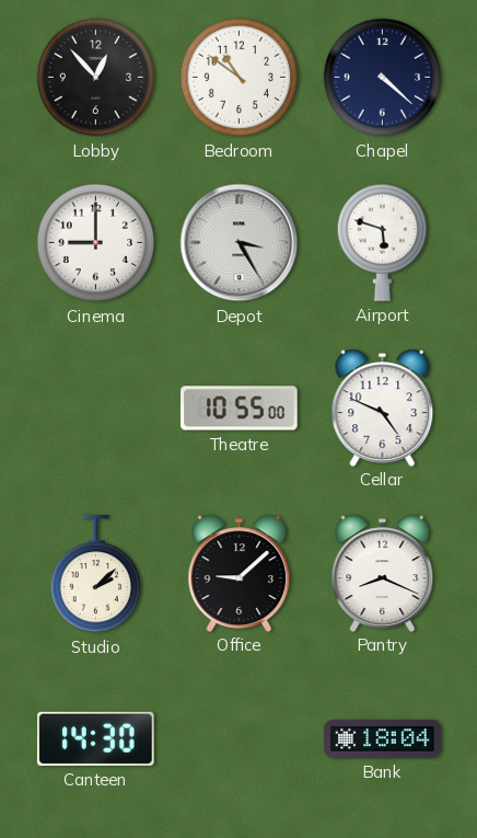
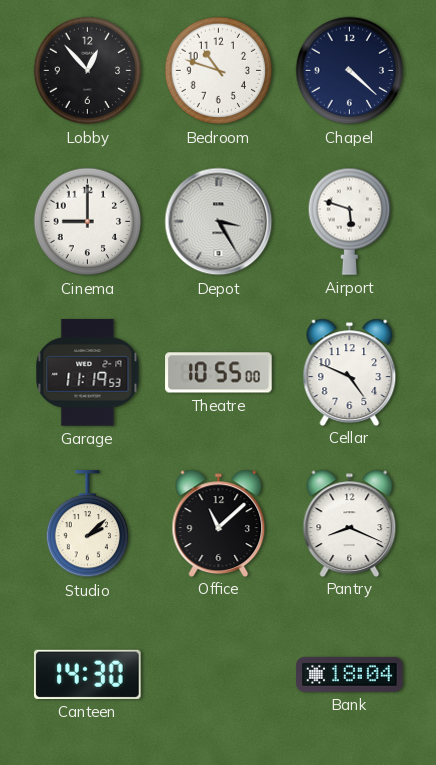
Bedroom: 10:51 -> 10:48
Garage: none -> 11:19
Office: 9:08 -> 11:08
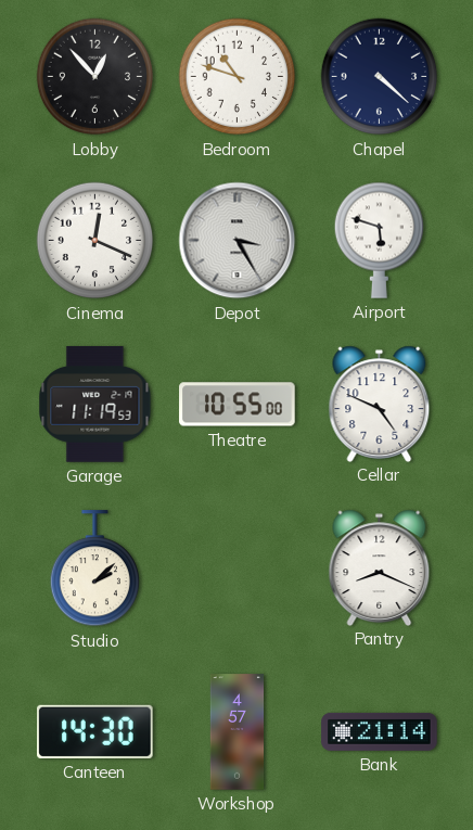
Cinema: 9:00 -> 12:19
Office: 11:08 -> none
Workshop: none -> 4:57
Bank: 18:04 -> 21:14
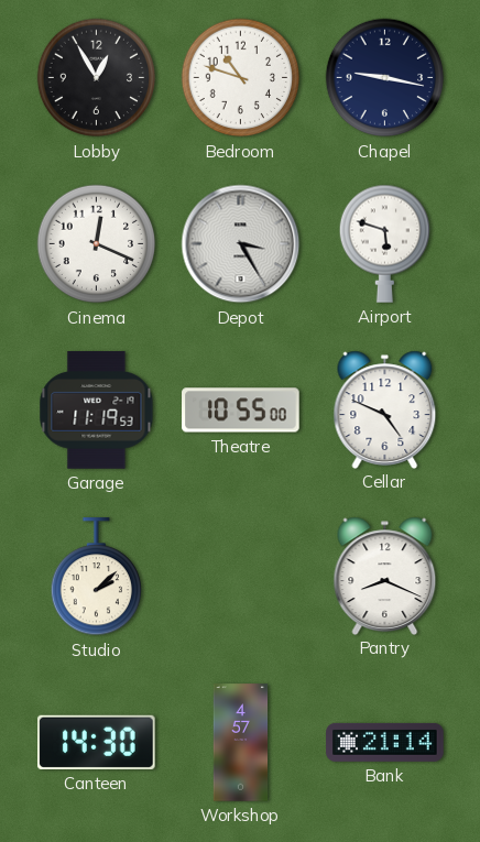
Lobby: 12:53 -> 12:55
Chapel: 4:22 -> 9:17
